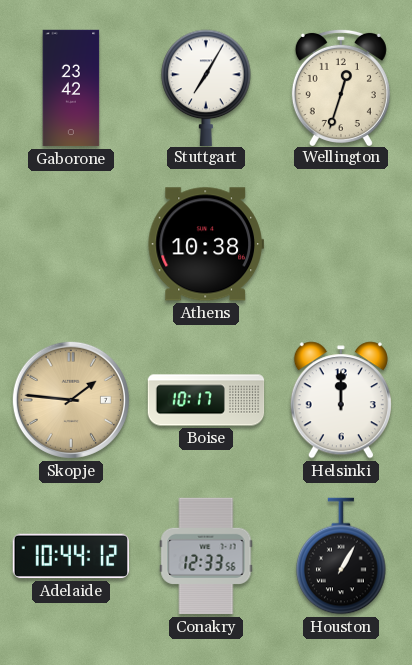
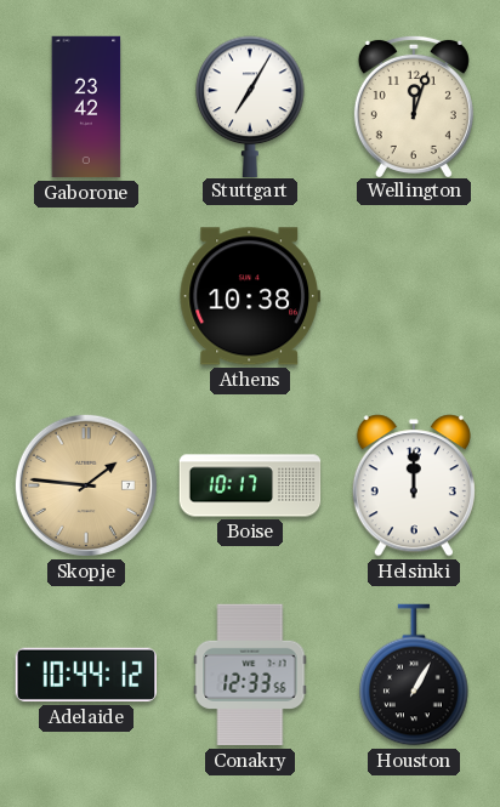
Wellington: 12:33 -> 12:03
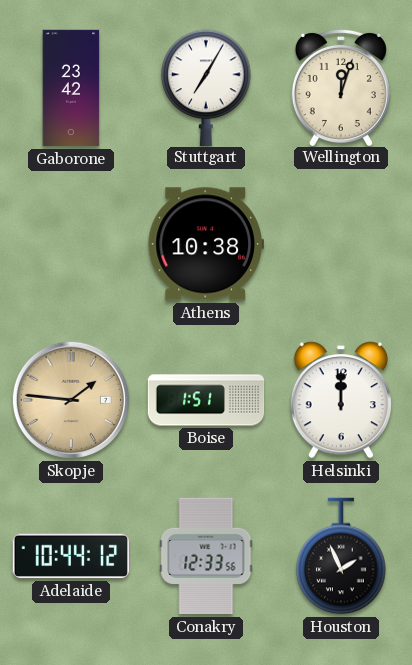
Boise: 10:17 -> 1:51
Houston: 1:05 -> 1:56
